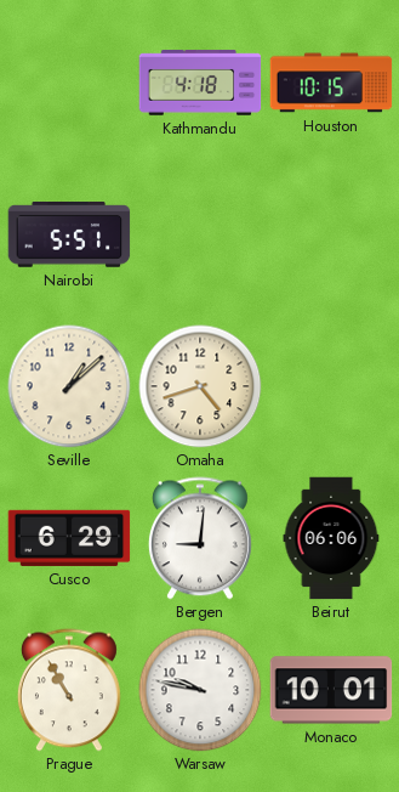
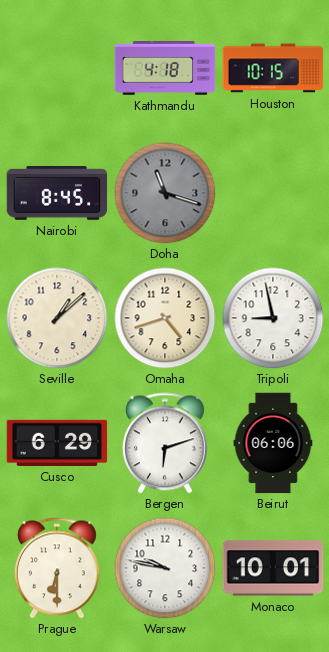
Nairobi: 5:51 -> 8:45
Doha: none -> 11:18
Tripoli: none -> 8:58
Bergen: 9:01 -> 6:12
Prague: 10:55 -> 6:30
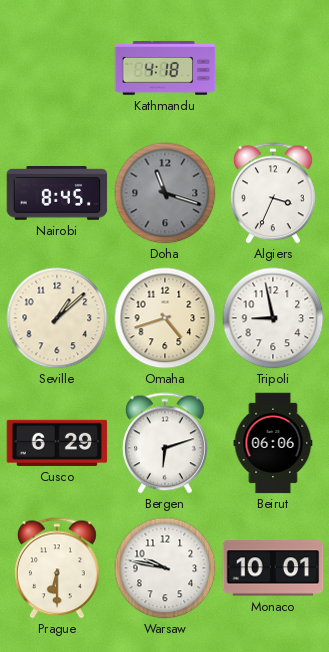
Houston: 10:15 -> none
Algiers: none -> 3:34
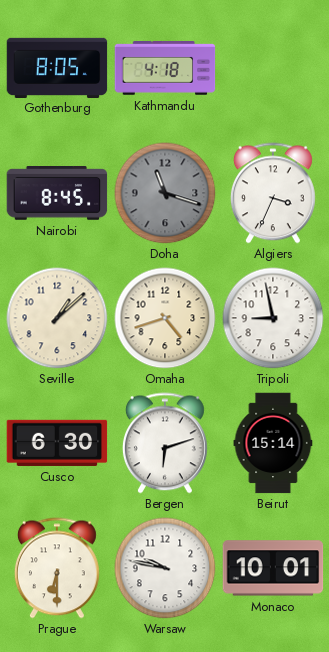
Gothenburg: none -> 8:05
Cusco: 6:29 -> 6:30
Beirut: 06:06 -> 15:14
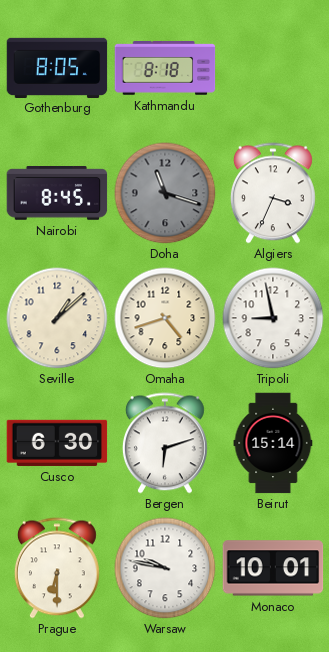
Kathmandu: 4:18 -> 8:18
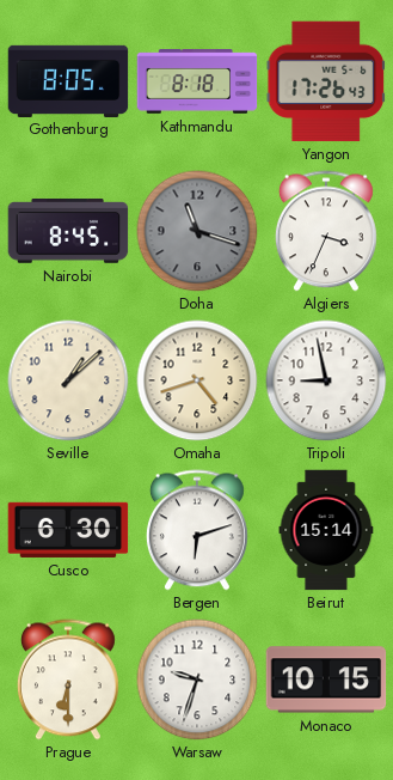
Yangon: none -> 17:26
Warsaw: 9:47 -> 9:33
Monaco: 10:01 -> 10:15
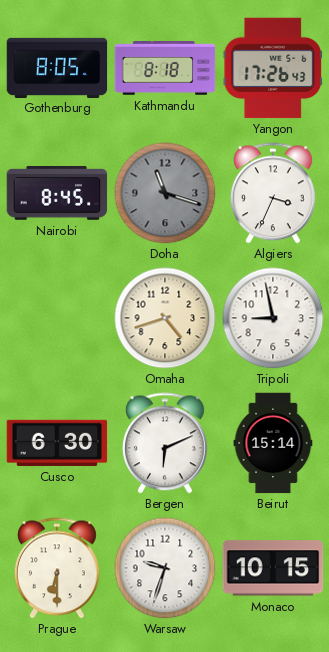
Seville: 1:08 -> none
Bergen: 6:12 -> 6:11
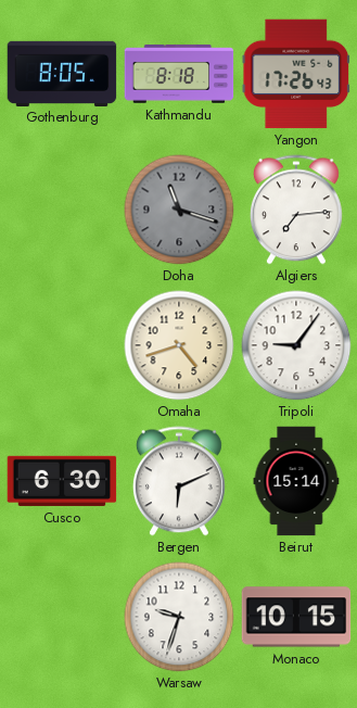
Nairobi: 8:45 -> none
Algiers: 3:34 -> 7:14
Tripoli: 8:58 -> 9:06
Prague: 6:30 -> none
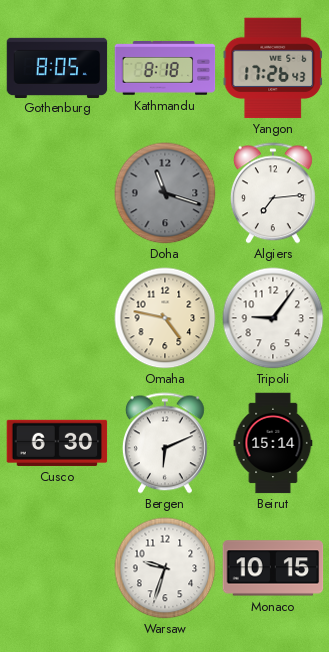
Omaha: 4:42 -> 4:47
